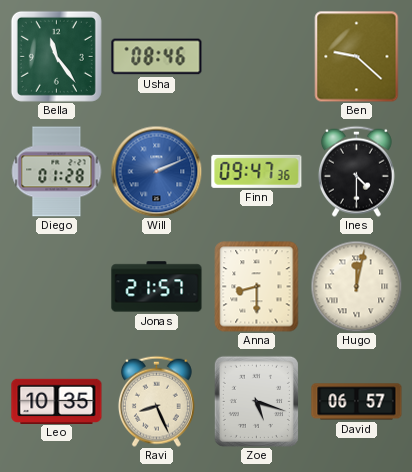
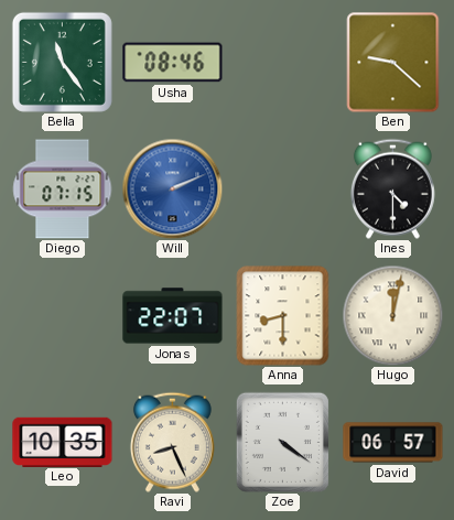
Diego: 01:28 -> 07:15
Finn: 09:47 -> none
Jonas: 21:57 -> 22:07
Zoe: 5:18 -> 4:21
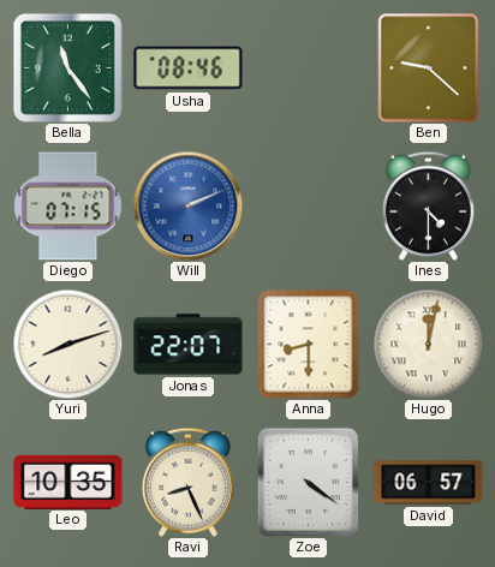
Yuri: none -> 8:12
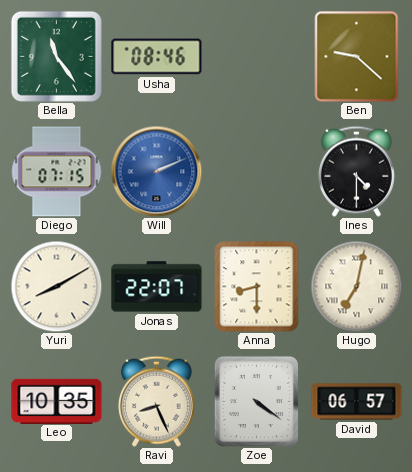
Yuri: 8:12 -> 8:10
Hugo: 12:02 -> 7:02
